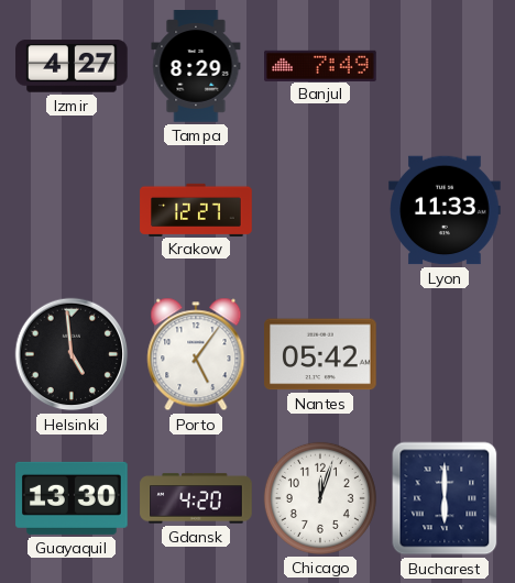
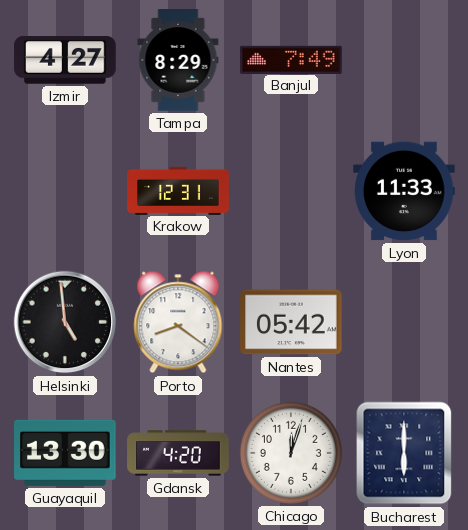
Krakow: 12:27 -> 12:31
Porto: 5:06 -> 8:21
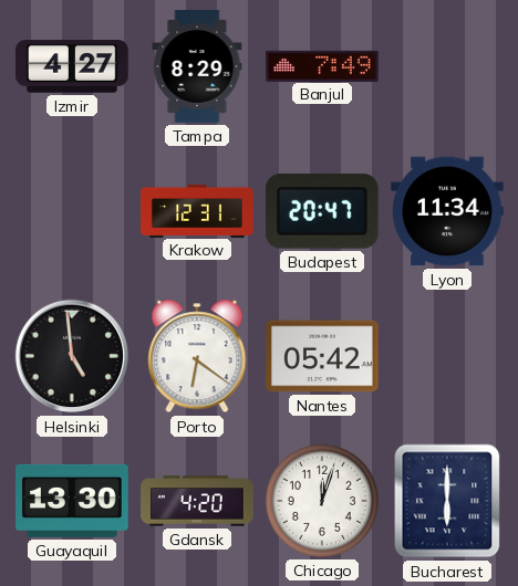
Budapest: none -> 20:47
Lyon: 11:33 -> 11:34
Porto: 8:21 -> 6:21
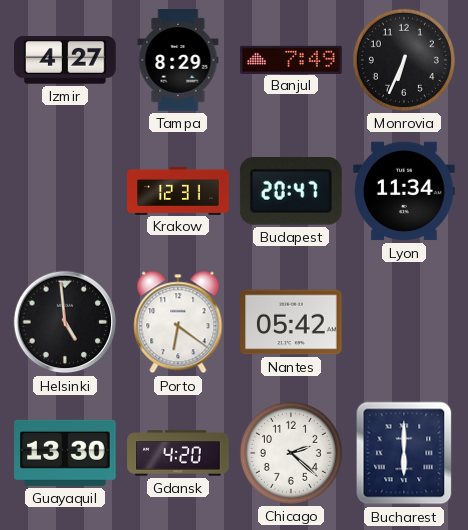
Monrovia: none -> 6:34
Chicago: 12:03 -> 2:22
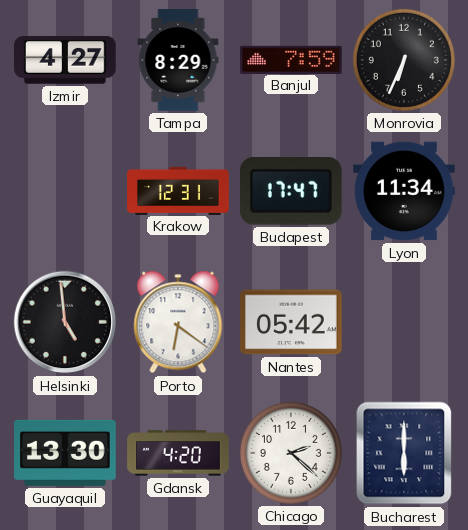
Banjul: 7:49 -> 7:59
Budapest: 20:47 -> 17:47
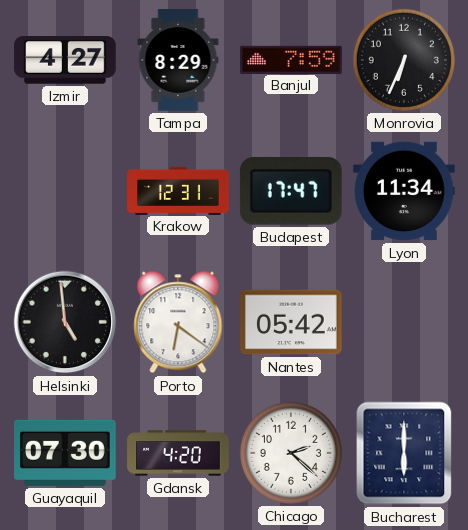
Guayaquil: 13:30 -> 07:30
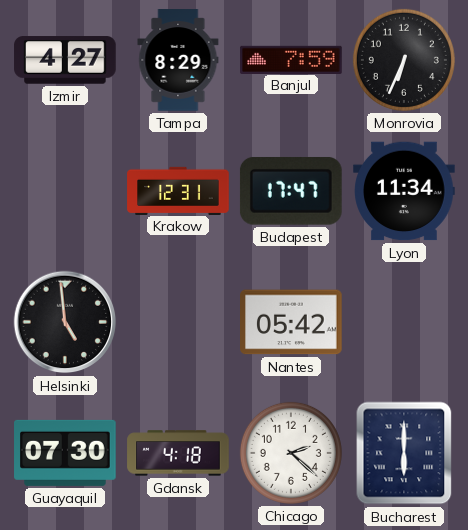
Porto: 6:21 -> none
Gdansk: 4:20 -> 4:18
